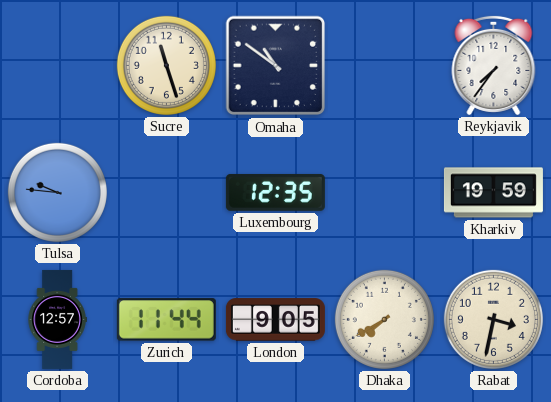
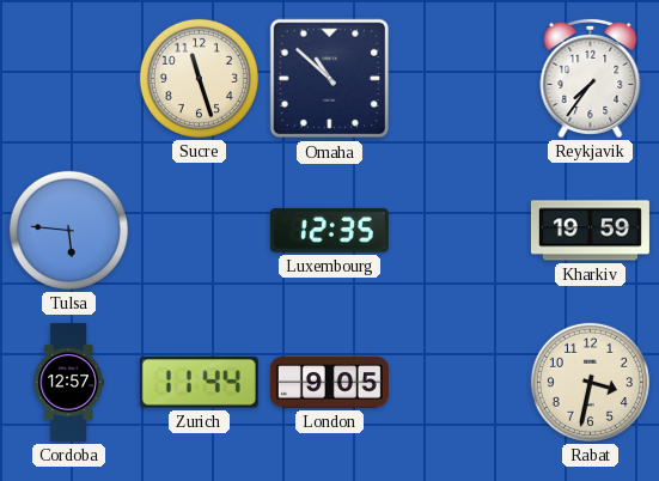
Omaha: 10:51 -> 10:52
Tulsa: 9:46 -> 5:46
Dhaka: 7:40 -> none
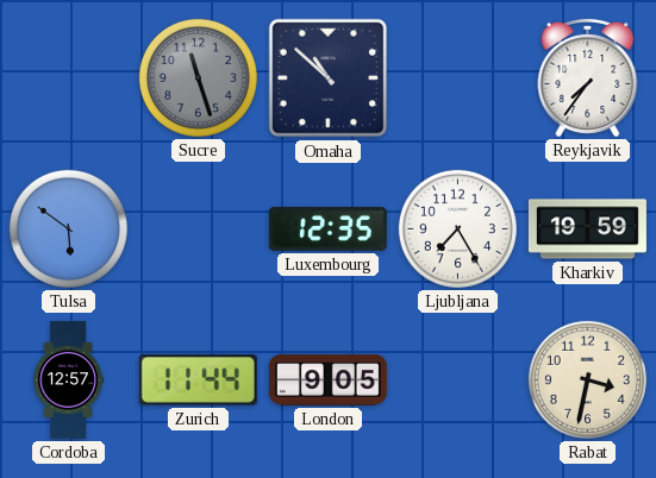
Sucre dial: cream -> grey
Tulsa: 5:46 -> 5:51
Ljubljana: none -> 7:25
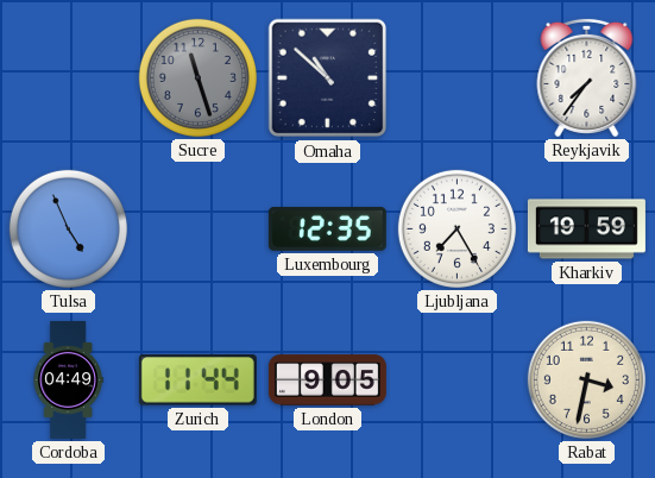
Tulsa: 5:51 -> 4:56
Cordoba: 12:57 -> 04:49
